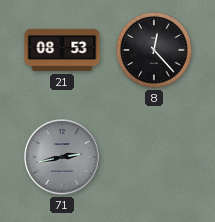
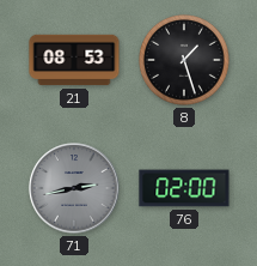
8: 12:23 -> 1:27
76: none -> 02:00
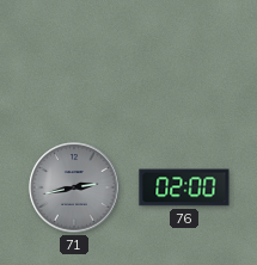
21: 08:53 -> none
8: 1:27 -> none
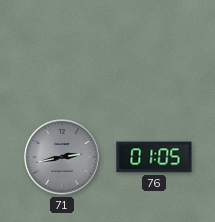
76: 02:00 -> 01:05
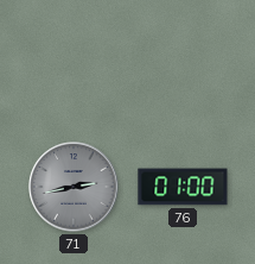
76: 01:05 -> 01:00
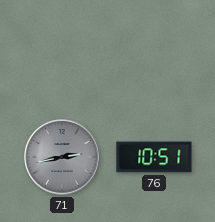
76: 01:00 -> 10:51
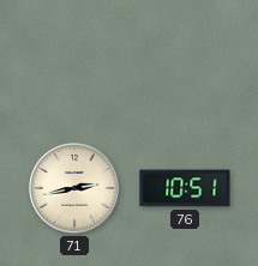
71 dial: grey -> cream
